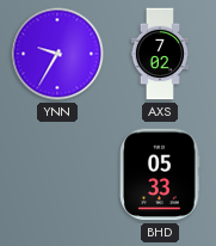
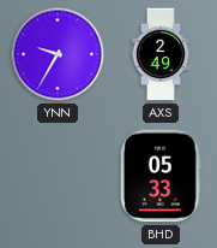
AXS: 7:02 -> 2:49
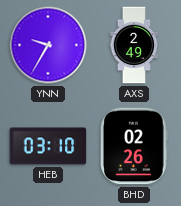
HEB: none -> 03:10
BHD: 05:33 -> 02:26
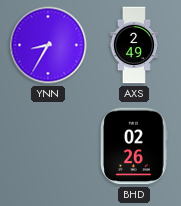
YNN: 9:35 -> 8:35
HEB: 03:10 -> none
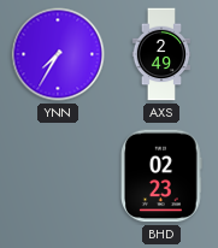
YNN: 8:35 -> 7:35
BHD: 02:26 -> 02:23
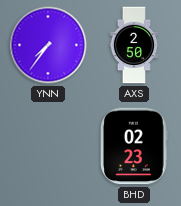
YNN: 7:35 -> 7:36
AXS: 2:49 -> 2:50
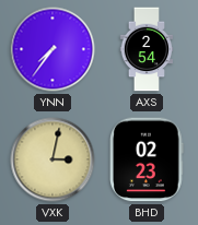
AXS: 2:50 -> 2:54
VXK: none -> 3:02
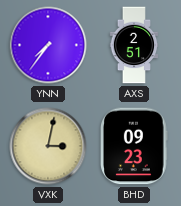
AXS: 2:54 -> 2:51
BHD: 02:23 -> 09:23
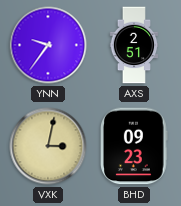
YNN: 7:36 -> 9:36
